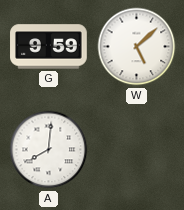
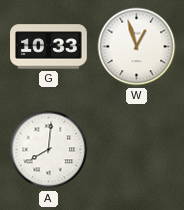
G: 9:59 -> 10:33
W: 5:08 -> 12:57
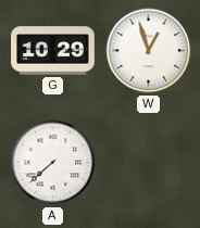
G: 10:33 -> 10:29
A: 8:01 -> 7:38
